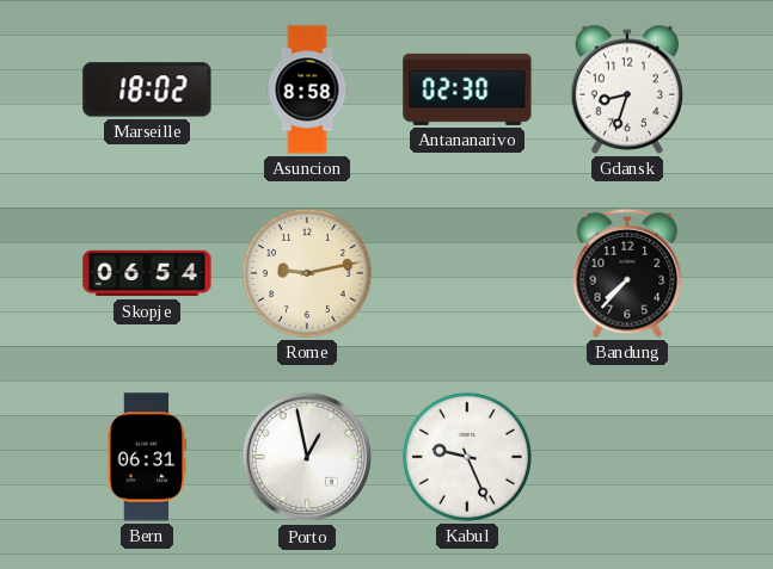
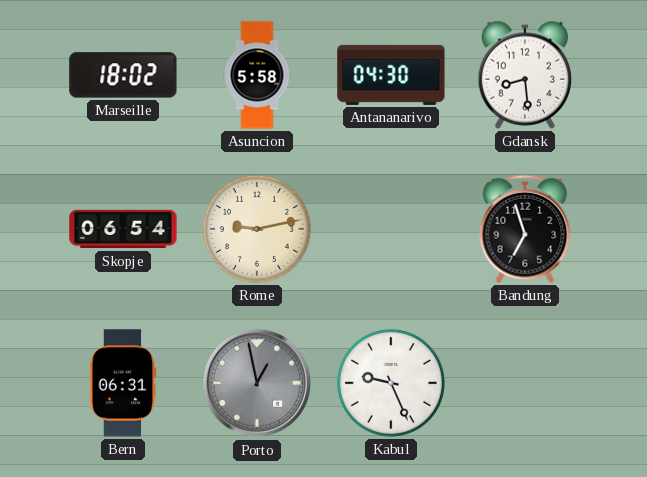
Asuncion: 8:58 -> 5:58
Antananarivo: 02:30 -> 04:30
Gdansk: 8:33 -> 8:29
Bandung: 7:37 -> 6:57
Porto dial: white -> grey
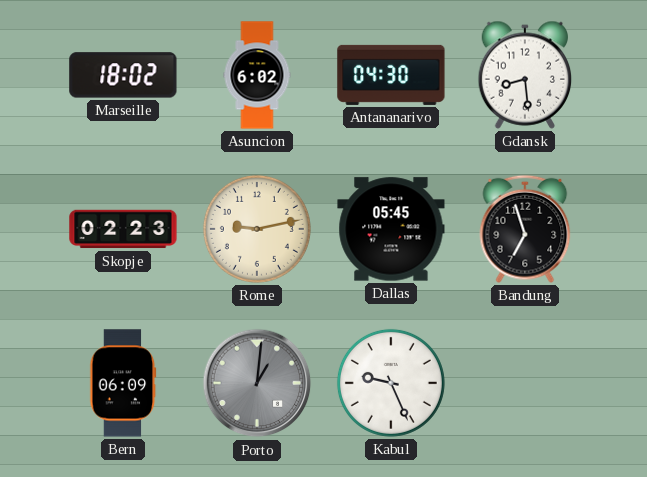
Asuncion: 5:58 -> 6:02
Skopje: 06:54 -> 02:23
Dallas: none -> 05:45
Bern: 06:31 -> 06:09
Porto: 12:58 -> 1:01
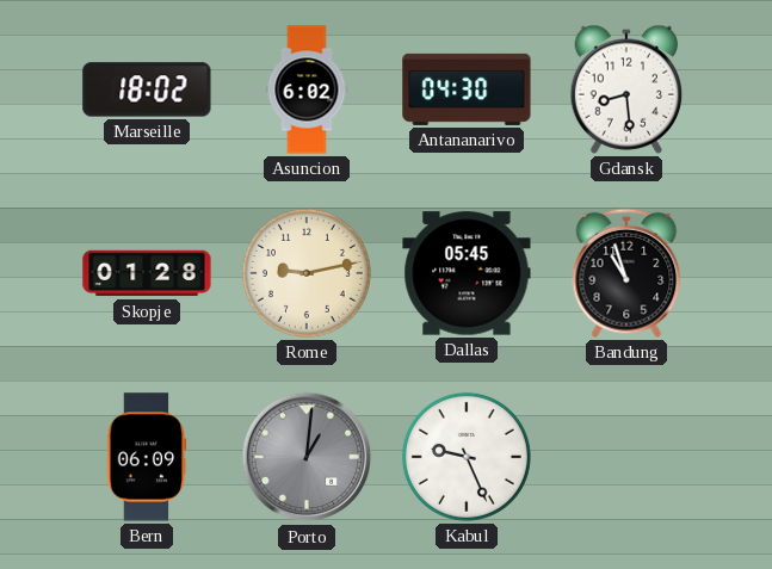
Skopje: 02:23 -> 01:28
Bandung: 6:57 -> 10:57
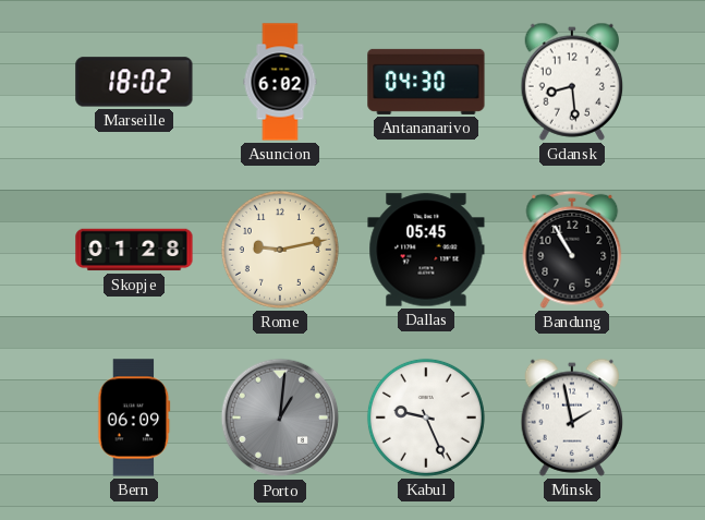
Bandung: 10:57 -> 10:55
Minsk: none -> 1:58
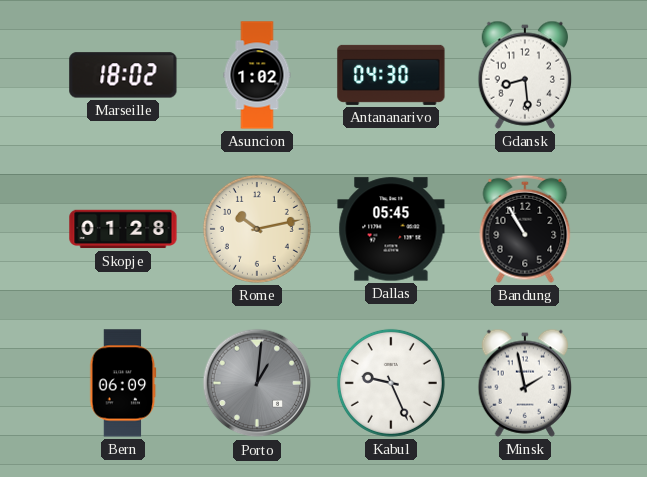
Asuncion: 6:02 -> 1:02
Rome: 9:13 -> 10:13
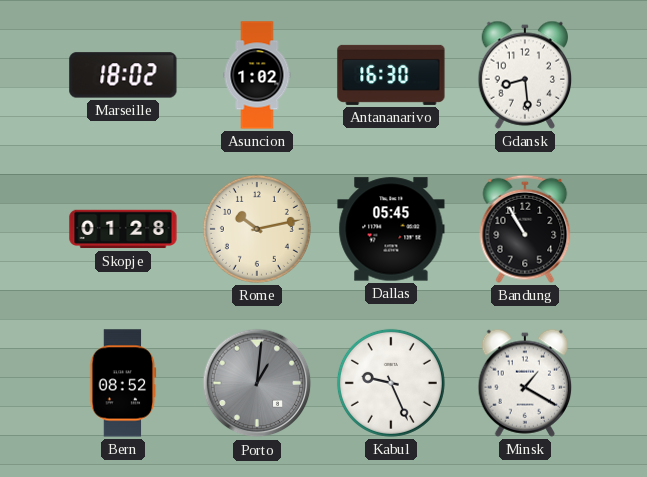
Antananarivo: 04:30 -> 16:30
Bern: 06:09 -> 08:52
Minsk: 1:58 -> 1:20
